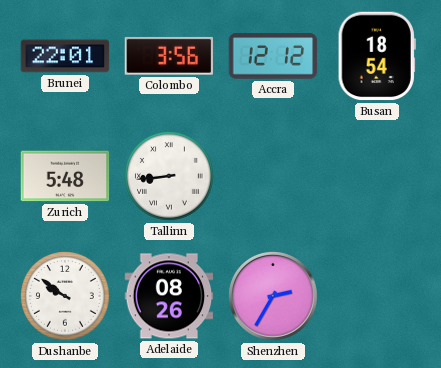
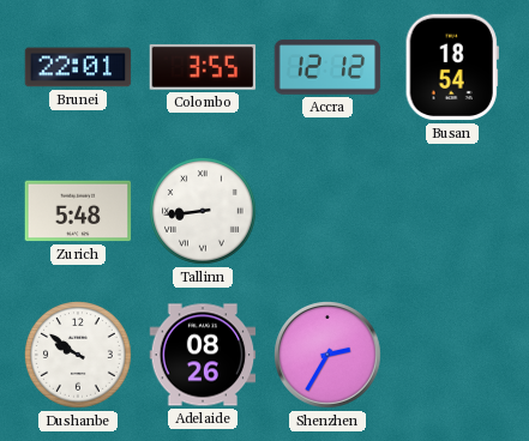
Colombo: 3:56 -> 3:55
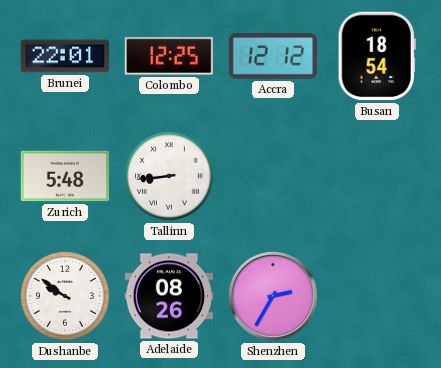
Colombo: 3:55 -> 12:25
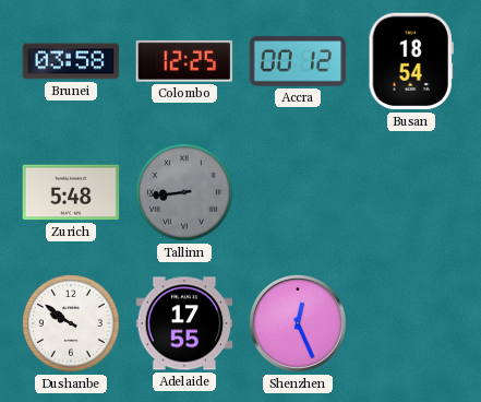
Brunei: 22:01 -> 03:58
Accra: 12:12 -> 00:12
Tallinn dial: white -> grey
Adelaide: 08:26 -> 17:55
Shenzhen: 2:35 -> 12:26
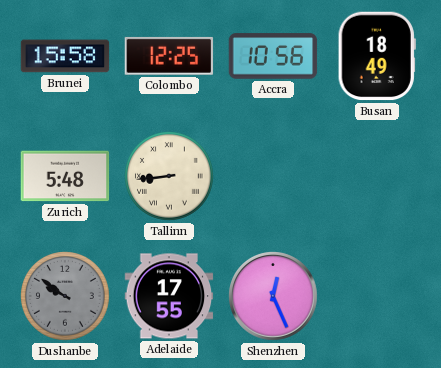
Brunei: 03:58 -> 15:58
Accra: 00:12 -> 10:56
Busan: 18:54 -> 18:49
Tallinn dial: grey -> cream
Dushanbe dial: white -> grey
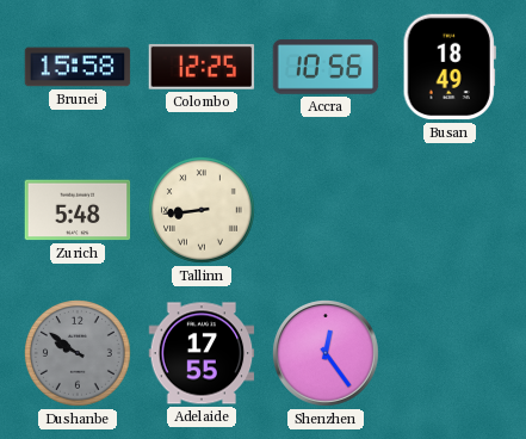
Shenzhen: 12:26 -> 12:24
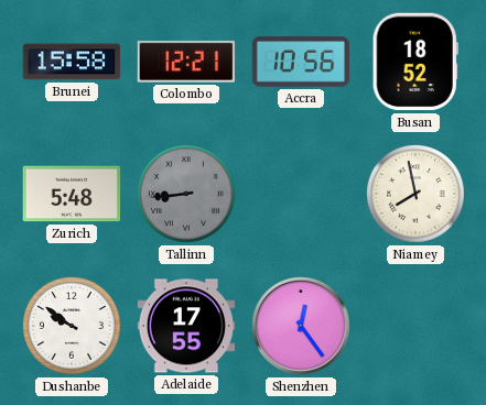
Colombo: 12:25 -> 12:21
Busan: 18:49 -> 18:52
Tallinn dial: cream -> grey
Niamey: none -> 7:58
Dushanbe dial: grey -> white
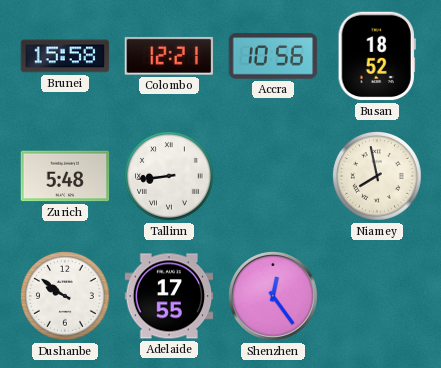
Tallinn dial: grey -> white
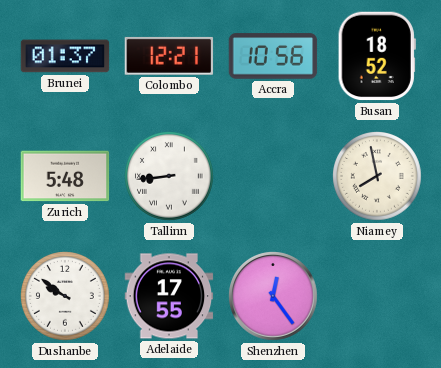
Brunei: 15:58 -> 01:37
